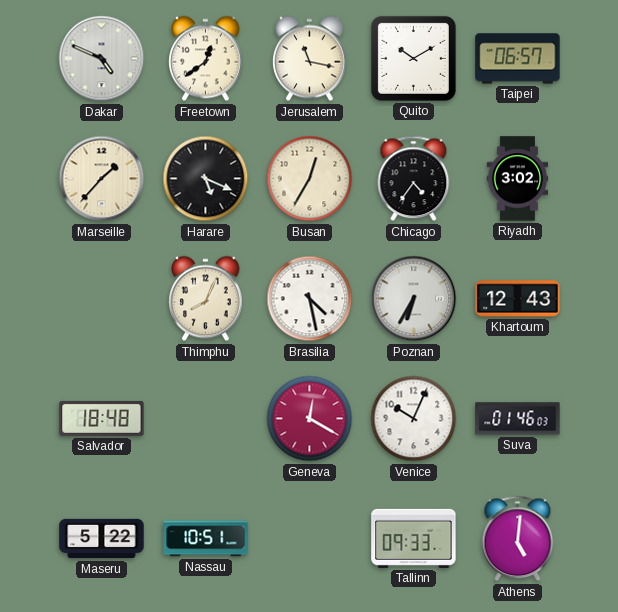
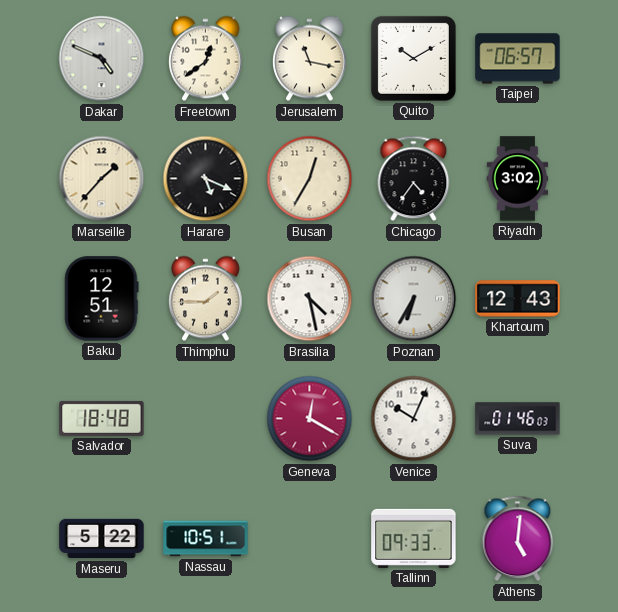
Baku: none -> 12:51
Thimphu: 8:04 -> 1:45
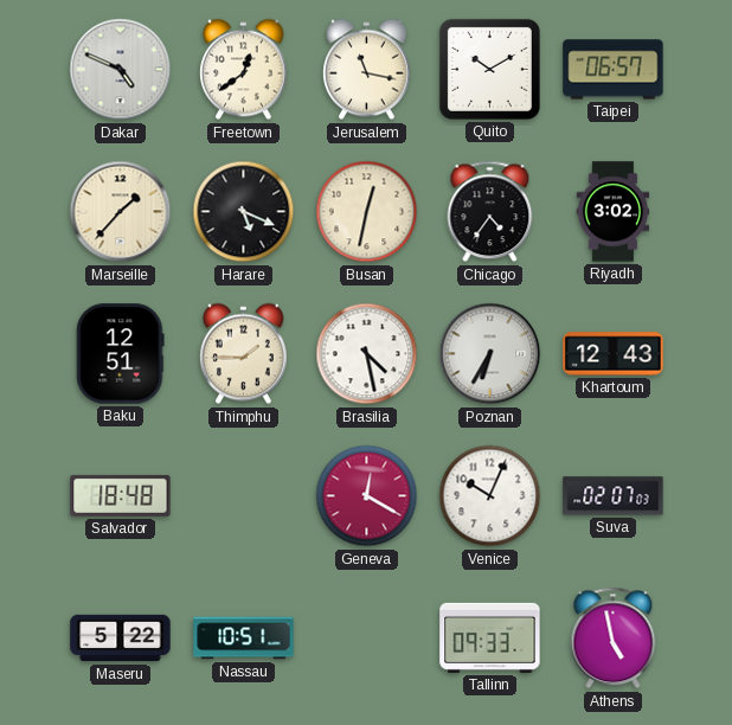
Busan: 12:35 -> 12:32
Suva: 01:46 -> 02:07
Athens: 5:01 -> 4:58
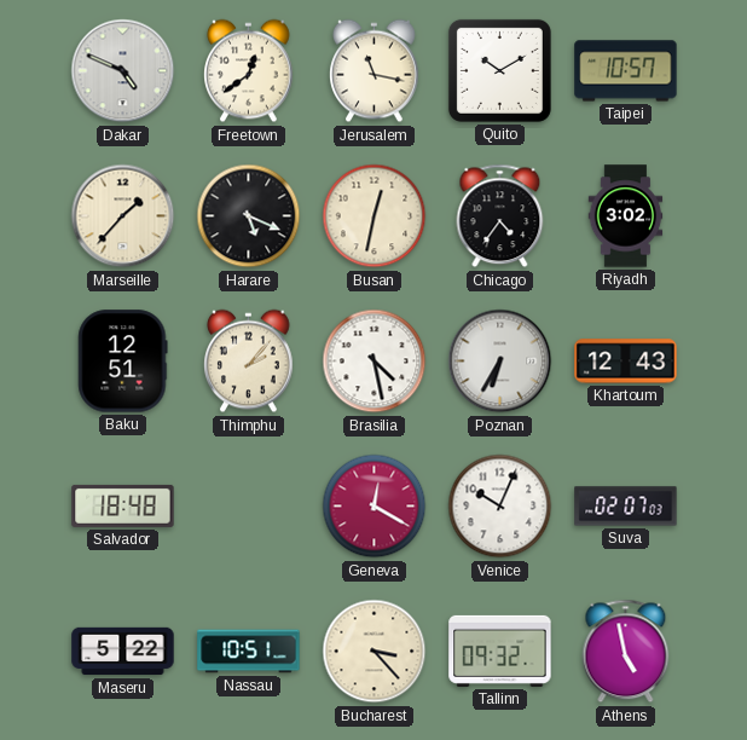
Taipei: 06:57 -> 10:57
Thimphu: 1:45 -> 2:07
Bucharest: none -> 3:23
Tallinn: 09:33 -> 09:32
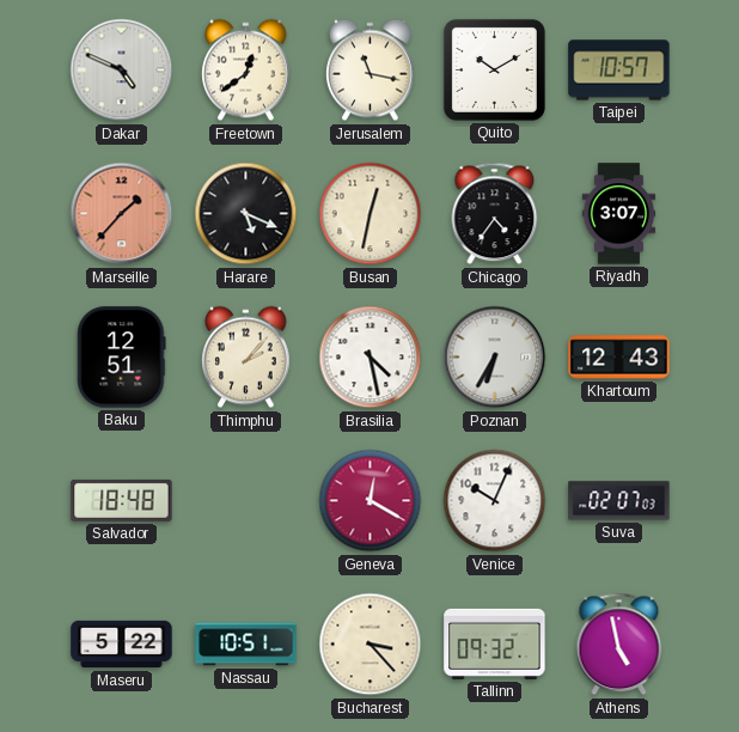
Marseille dial: cream -> salmon
Riyadh: 3:02 -> 3:07
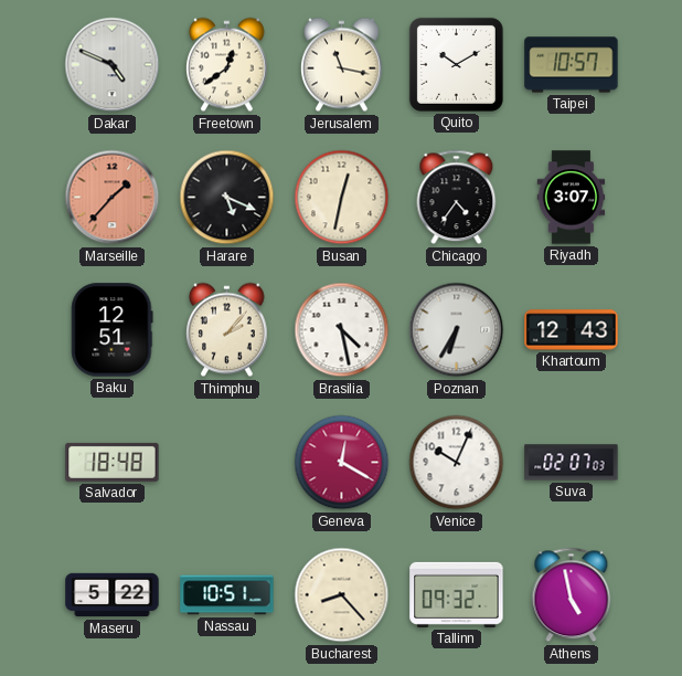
Bucharest: 3:23 -> 8:23
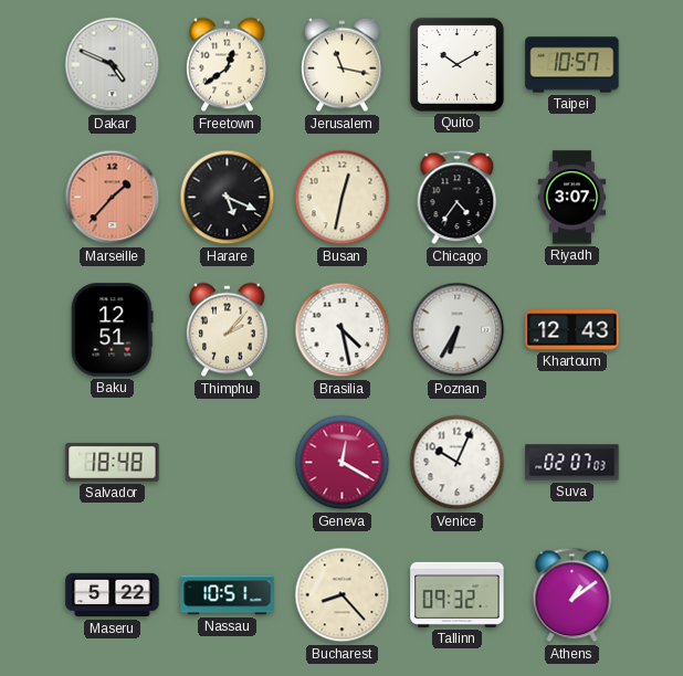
Athens: 4:58 -> 1:09
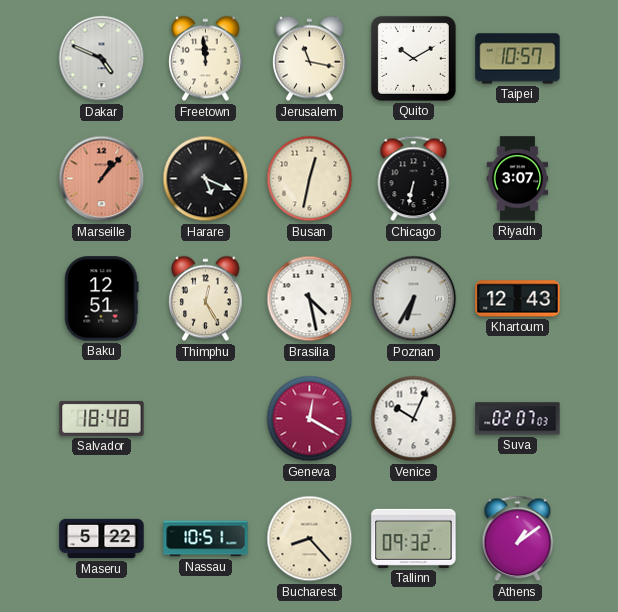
Freetown: 12:39 -> 11:59
Marseille: 1:37 -> 1:07
Chicago: 4:36 -> 6:32
Thimphu: 2:07 -> 12:25
